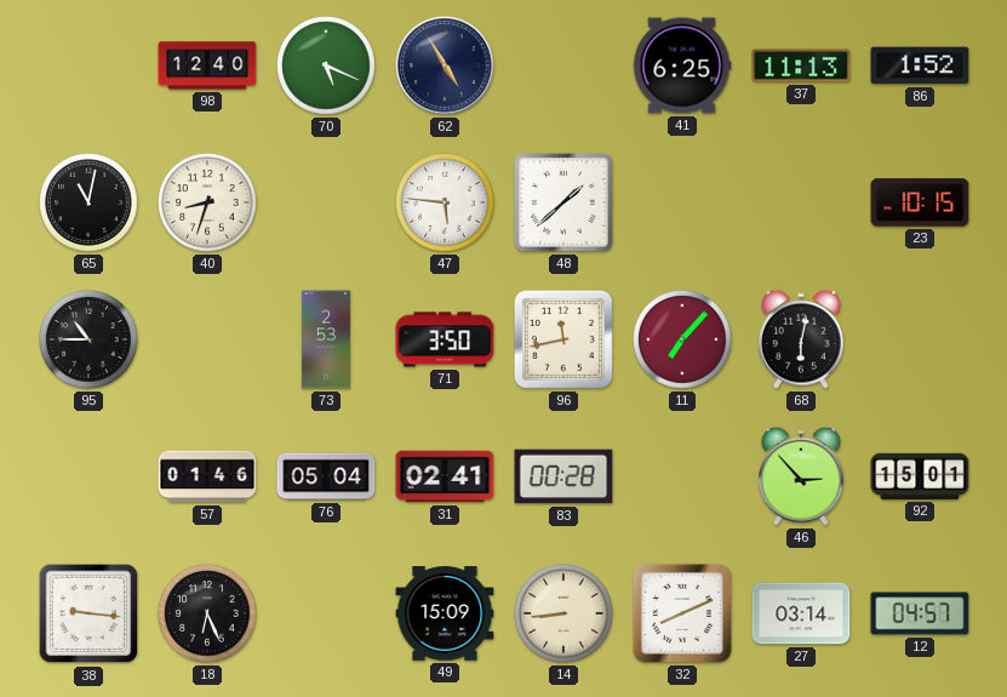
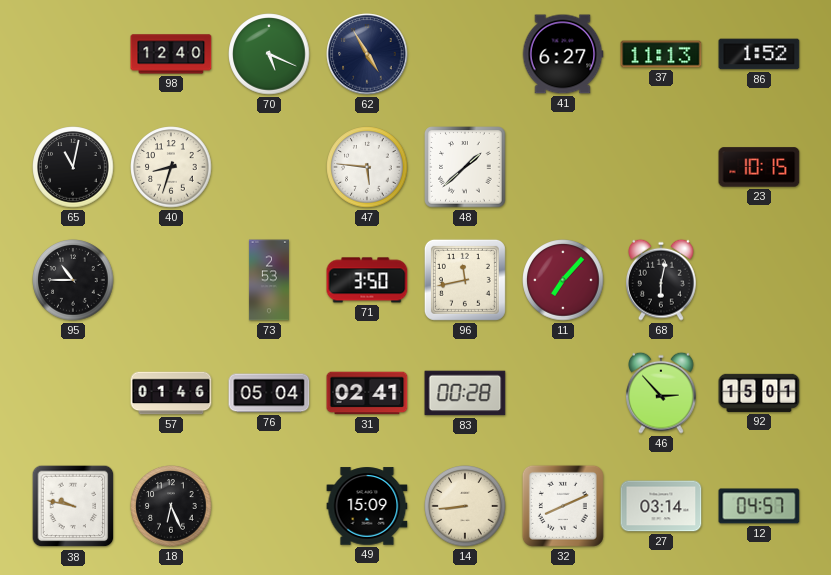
41: 6:25 -> 6:27
38: 9:16 -> 9:47
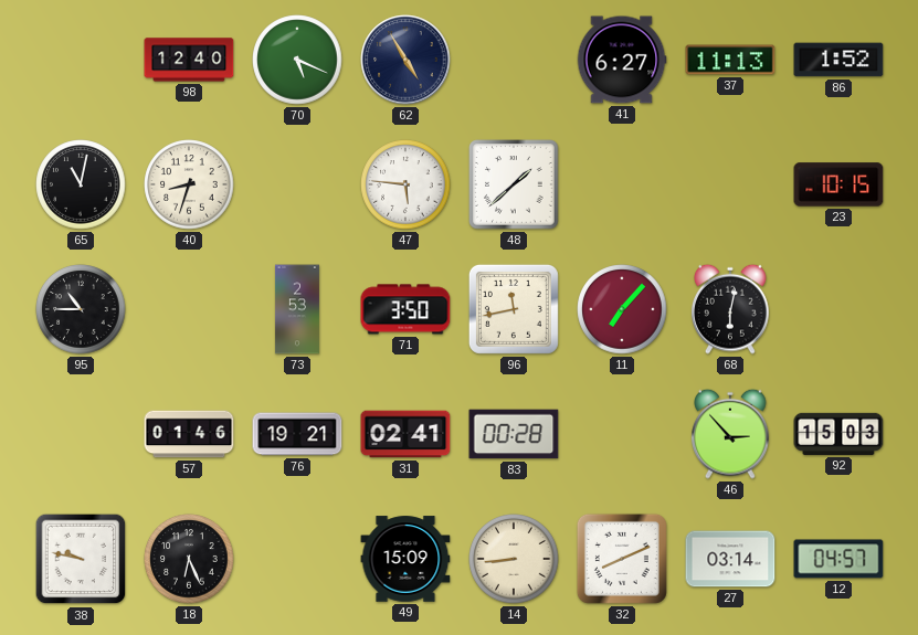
76: 05:04 -> 19:21
92: 15:01 -> 15:03
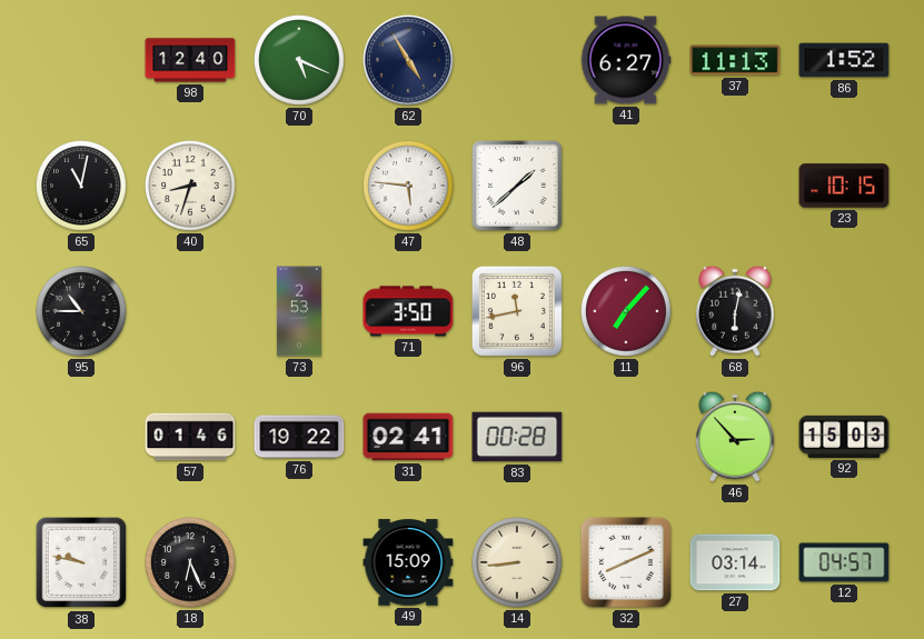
76: 19:21 -> 19:22
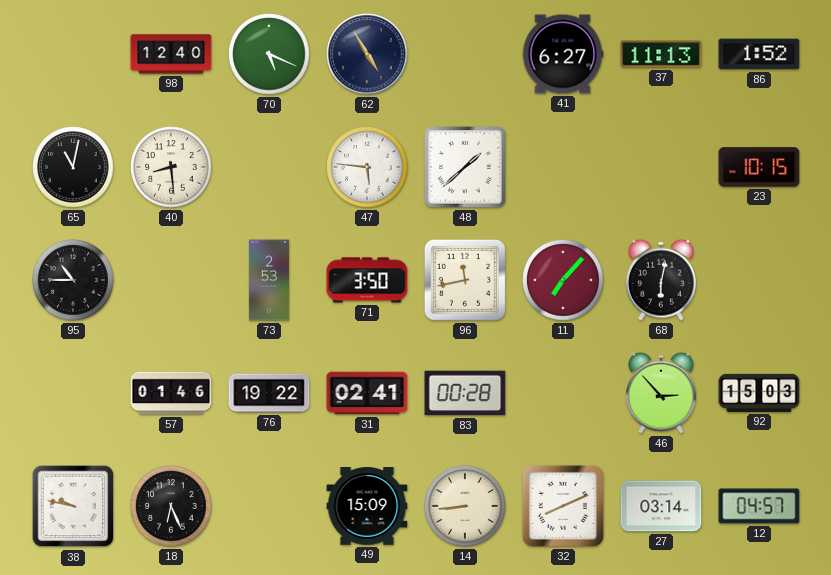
40: 8:33 -> 8:29
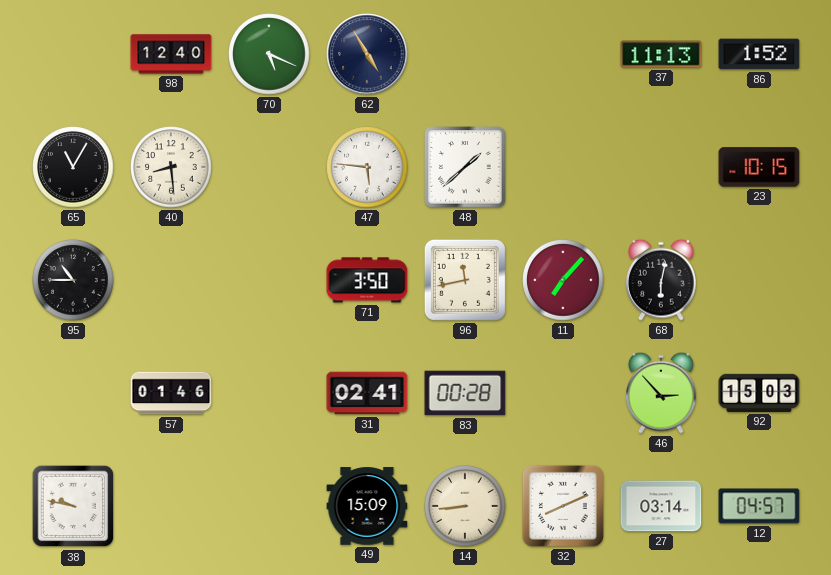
41: 6:27 -> none
65: 11:02 -> 11:05
73: 2:53 -> none
76: 19:22 -> none
18: 6:26 -> none
